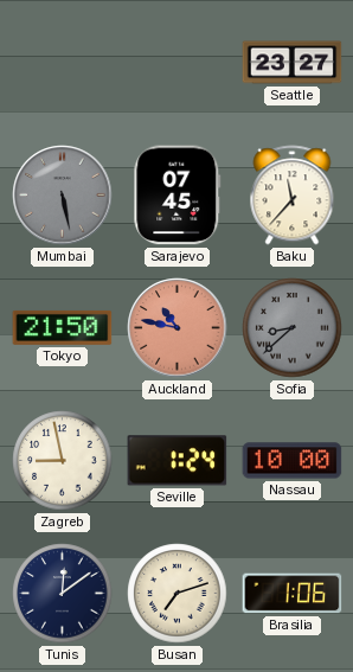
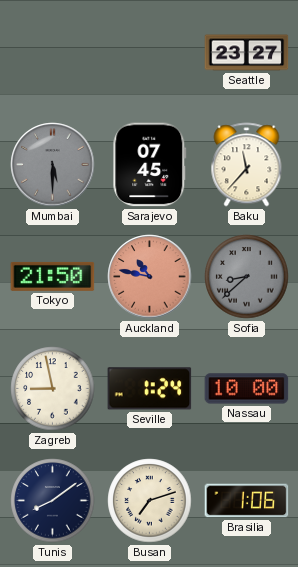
Mumbai: 5:28 -> 5:30
Tunis: 12:09 -> 8:09
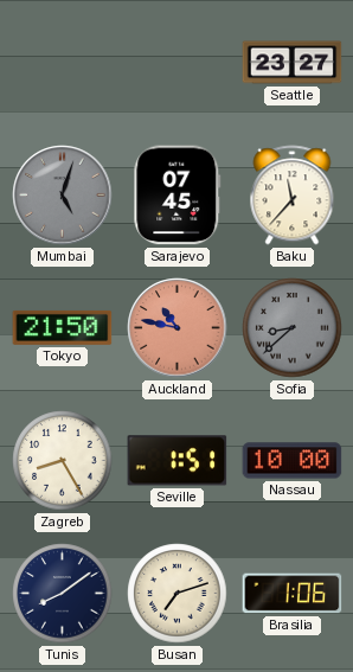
Mumbai: 5:30 -> 5:03
Zagreb: 8:58 -> 8:25
Seville: 1:24 -> 1:51
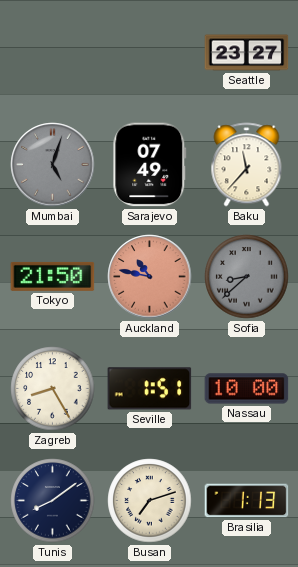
Sarajevo: 07:45 -> 07:49
Brasilia: 1:06 -> 1:13
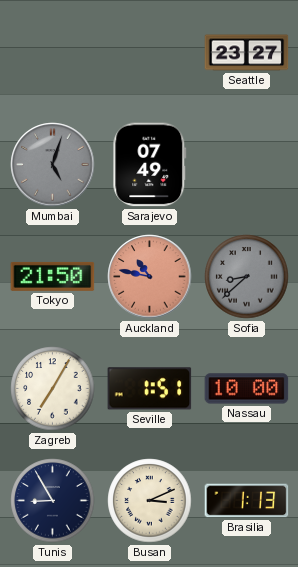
Baku: 11:37 -> none
Zagreb: 8:25 -> 7:05
Tunis: 8:09 -> 8:55
Busan: 7:12 -> 3:11
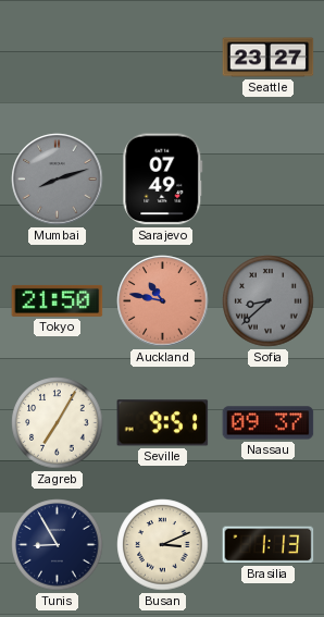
Mumbai: 5:03 -> 8:12
Seville: 1:51 -> 9:51
Nassau: 10:00 -> 09:37
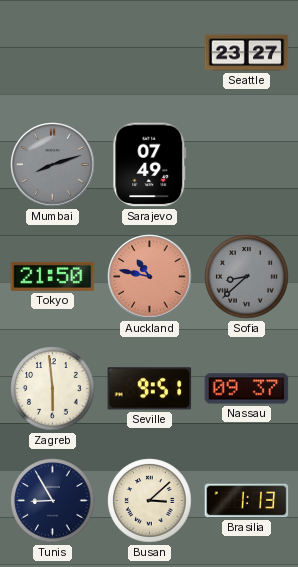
Zagreb: 7:05 -> 5:59
Busan: 3:11 -> 3:08
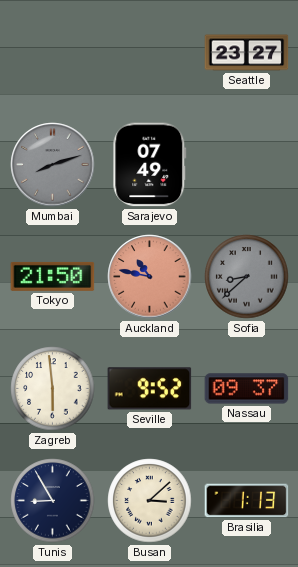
Seville: 9:51 -> 9:52
